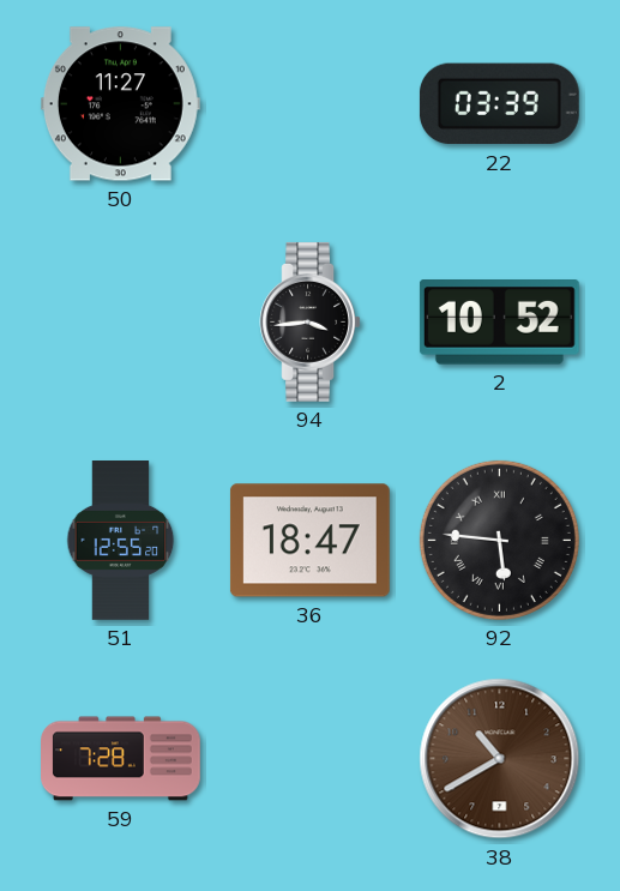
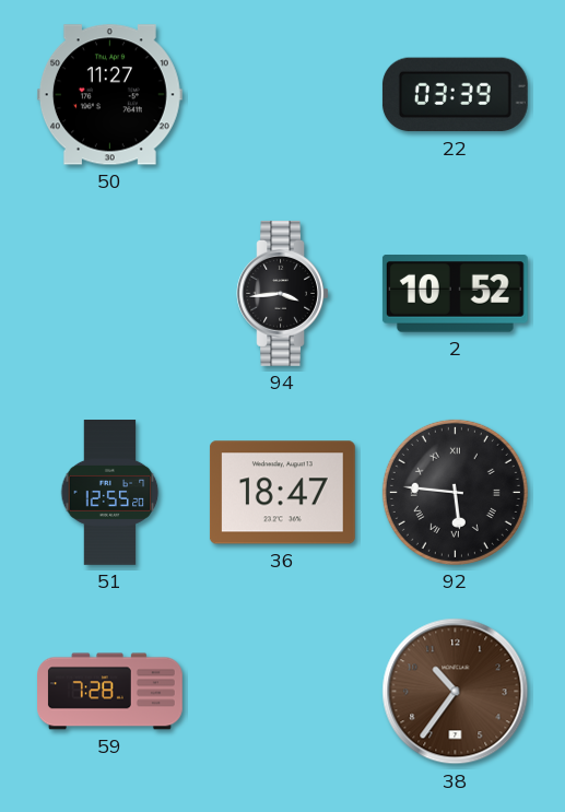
38: 10:40 -> 10:36
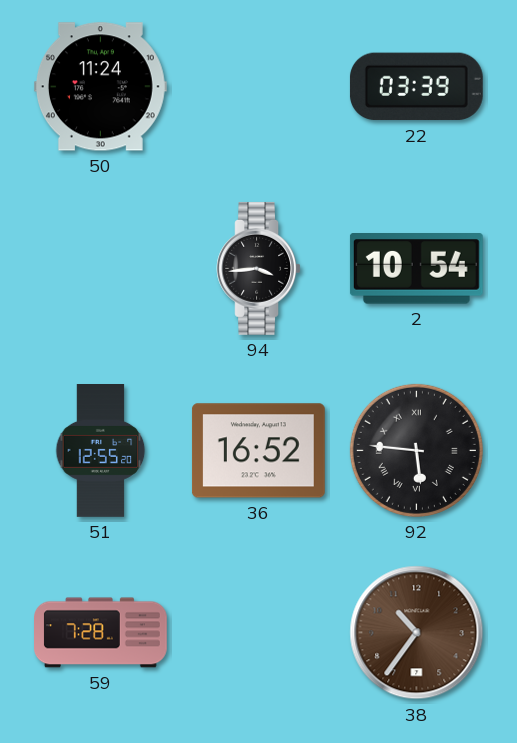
50: 11:27 -> 11:24
2: 10:52 -> 10:54
36: 18:47 -> 16:52
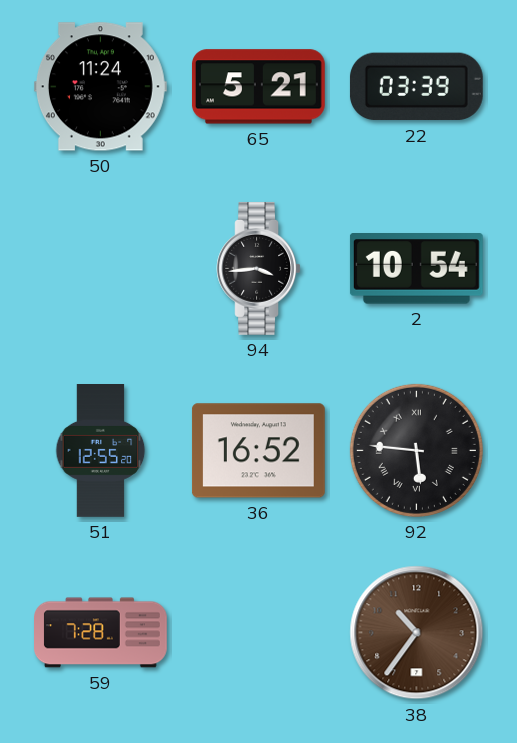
65: none -> 5:21
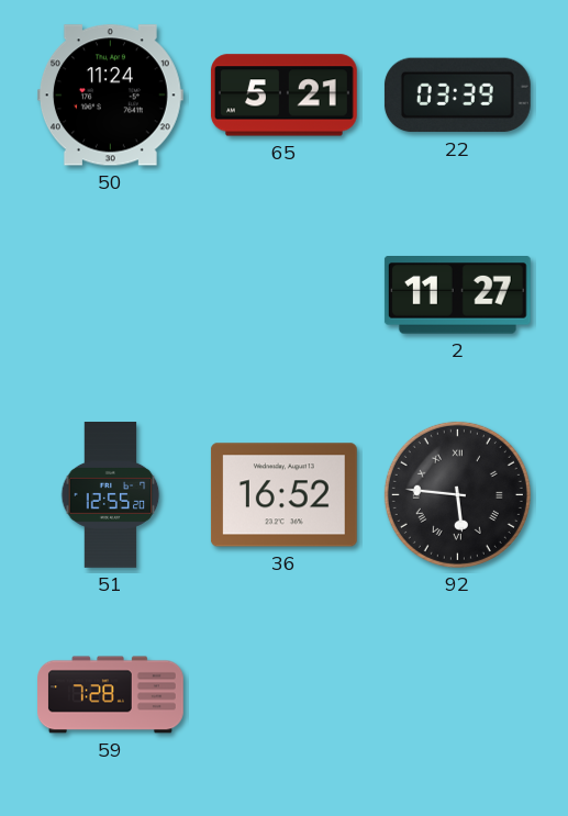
94: 3:44 -> none
2: 10:54 -> 11:27
38: 10:36 -> none
